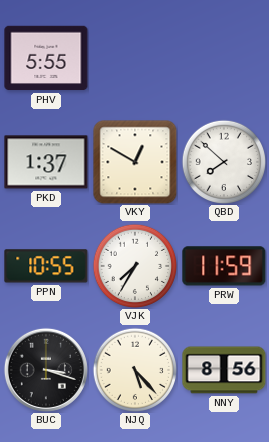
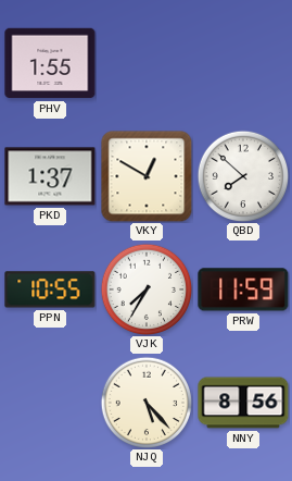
PHV: 5:55 -> 1:55
BUC: 3:18 -> none
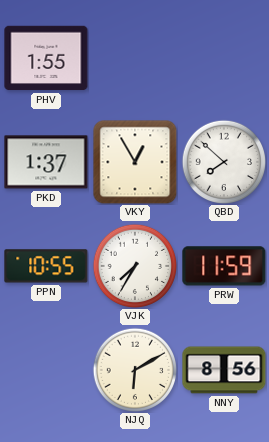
VKY: 12:50 -> 12:55
NJQ: 5:23 -> 6:10
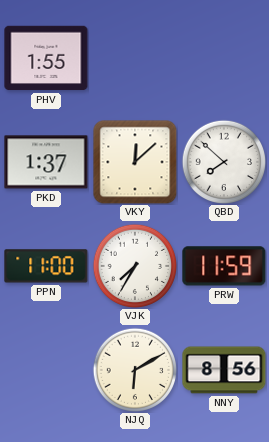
VKY: 12:55 -> 12:08
PPN: 10:55 -> 11:00
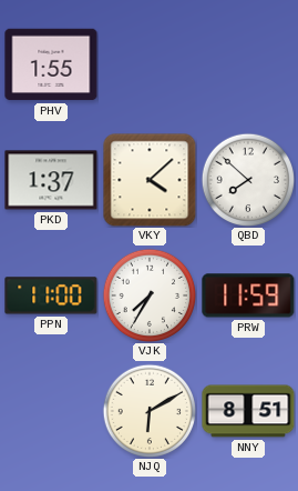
VKY: 12:08 -> 4:08
NNY: 8:56 -> 8:51
